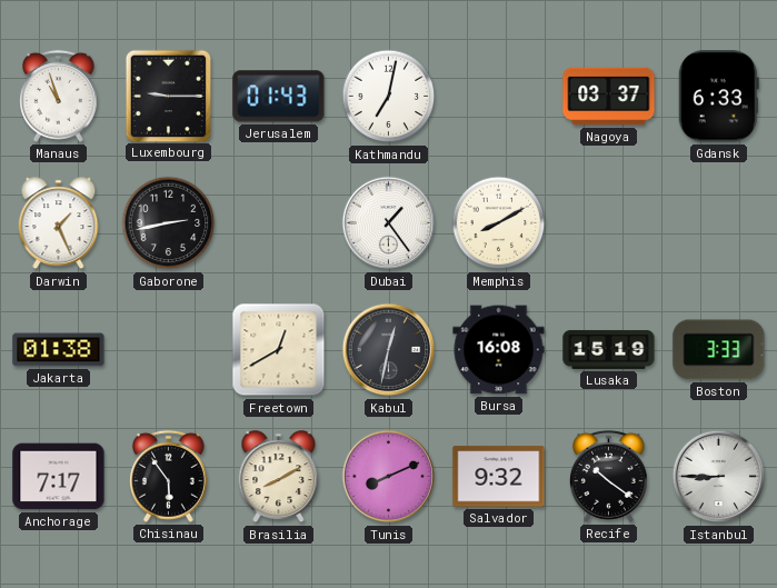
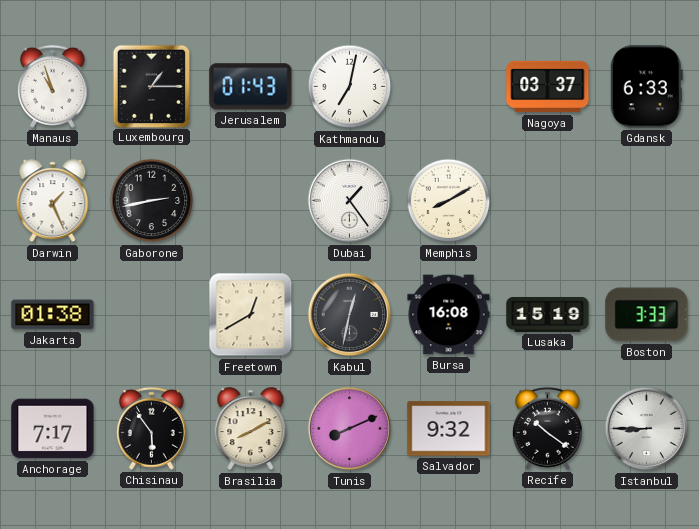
Luxembourg: 9:15 -> 1:15
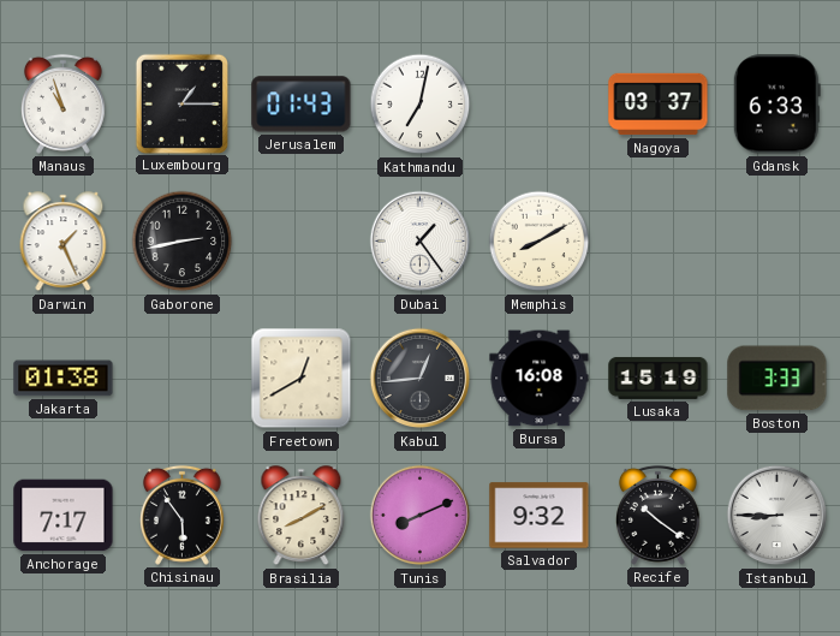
Kabul: 12:32 -> 12:44
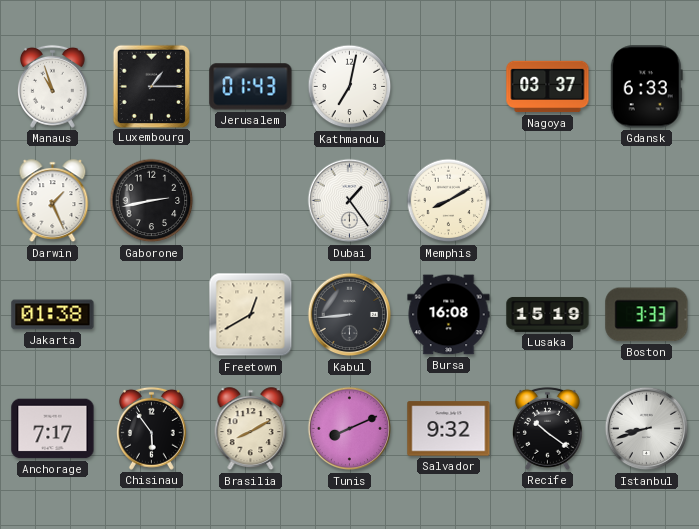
Kabul: 12:44 -> 8:44
Istanbul: 8:45 -> 8:42
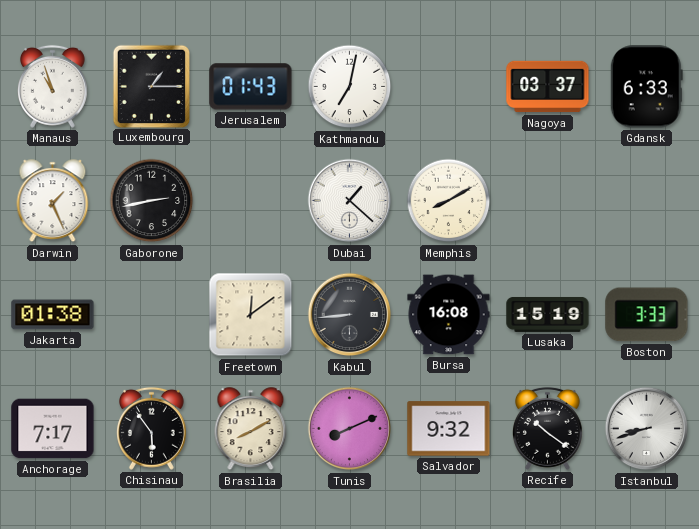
Dubai: 1:24 -> 1:22
Freetown: 12:40 -> 12:09
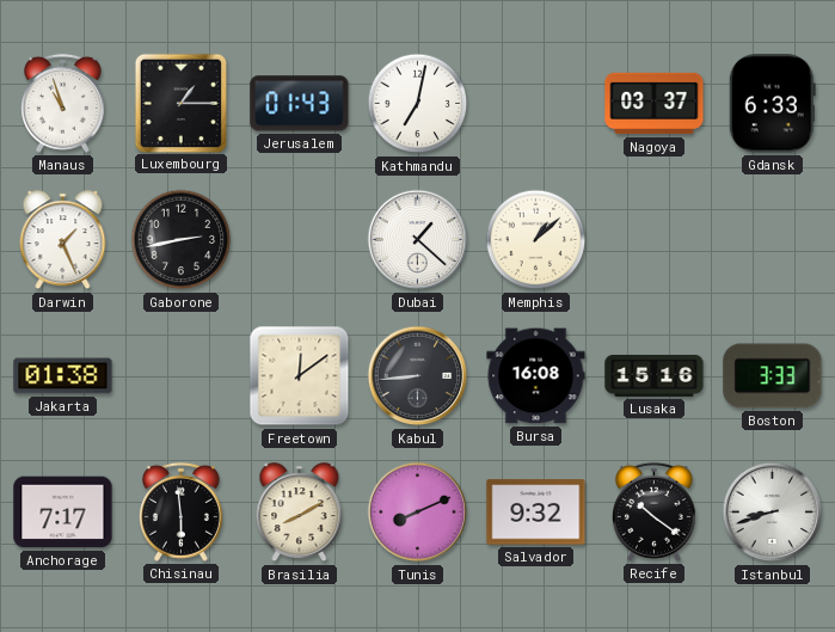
Memphis: 8:10 -> 1:08
Lusaka: 15:19 -> 15:16
Chisinau: 5:54 -> 5:59
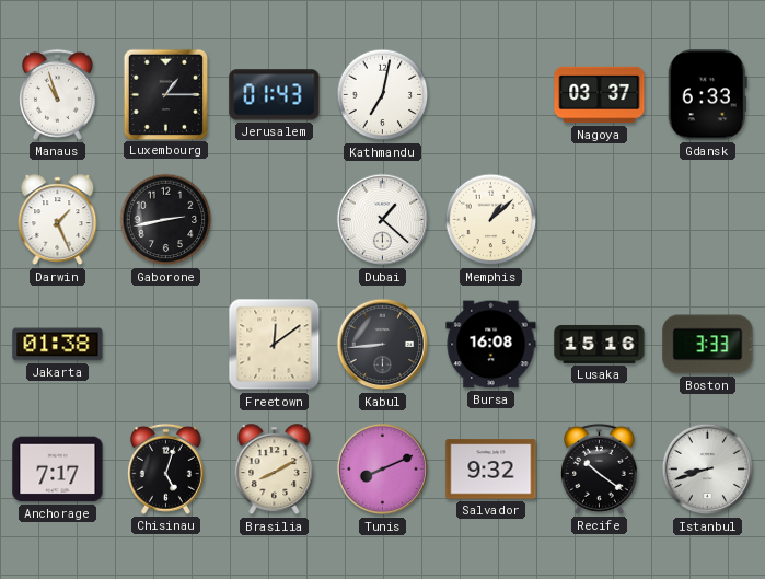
Chisinau: 5:59 -> 5:03
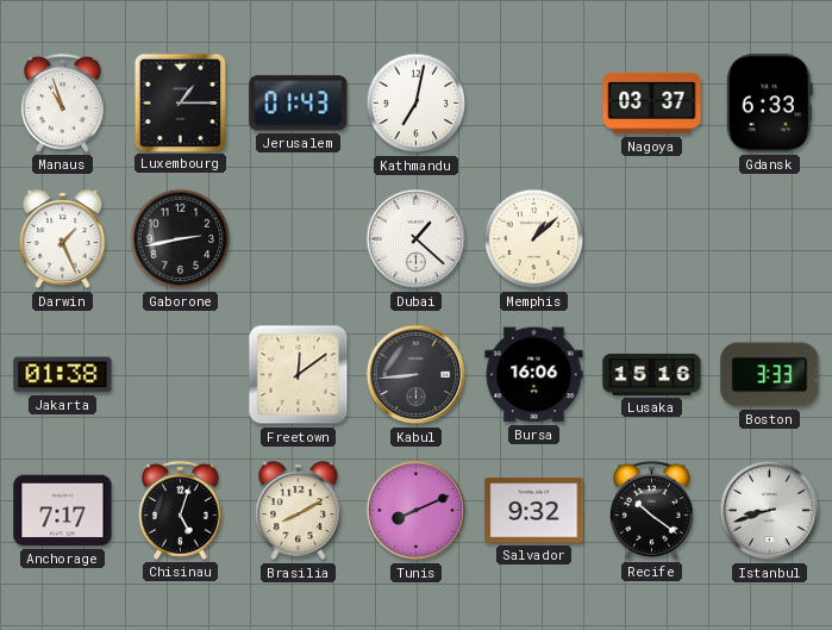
Bursa: 16:08 -> 16:06
